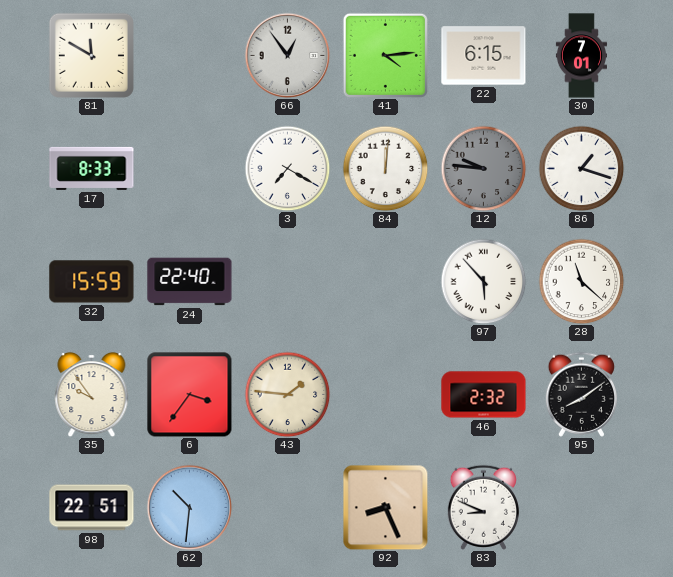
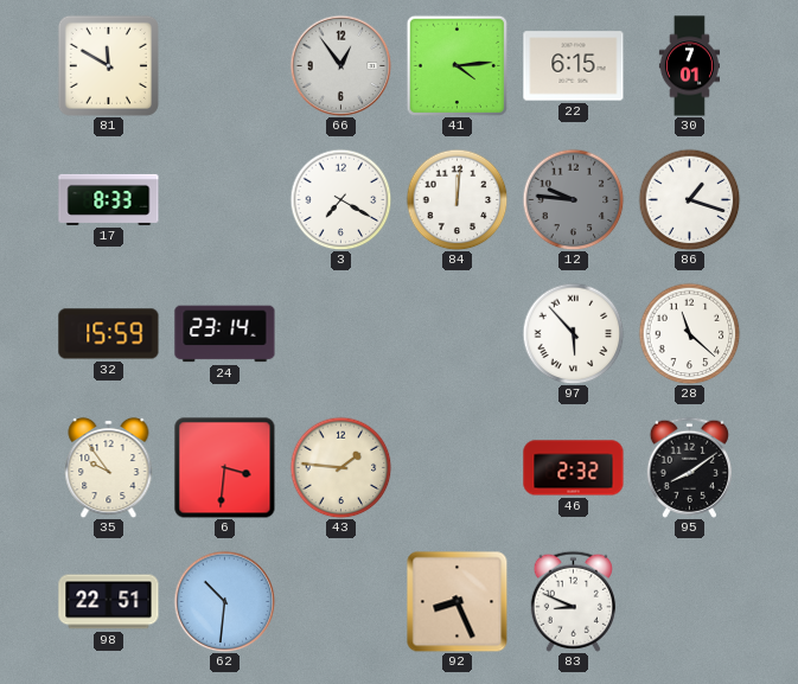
24: 22:40 -> 23:14
6: 3:36 -> 3:31
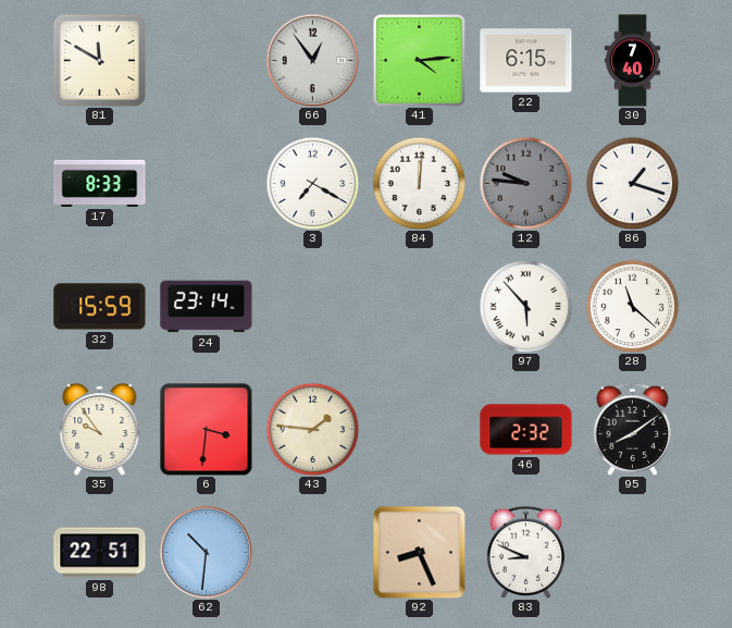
30: 7:01 -> 7:40
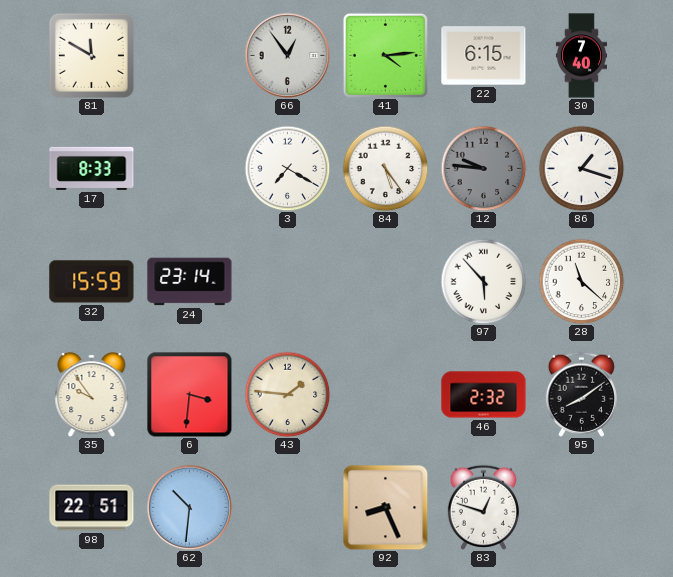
84: 12:01 -> 5:24
83: 8:49 -> 12:48
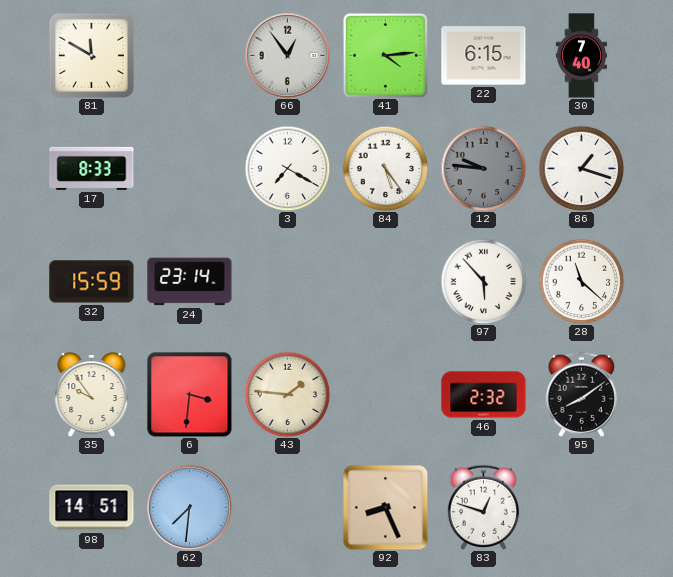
98: 22:51 -> 14:51
62: 10:31 -> 7:31
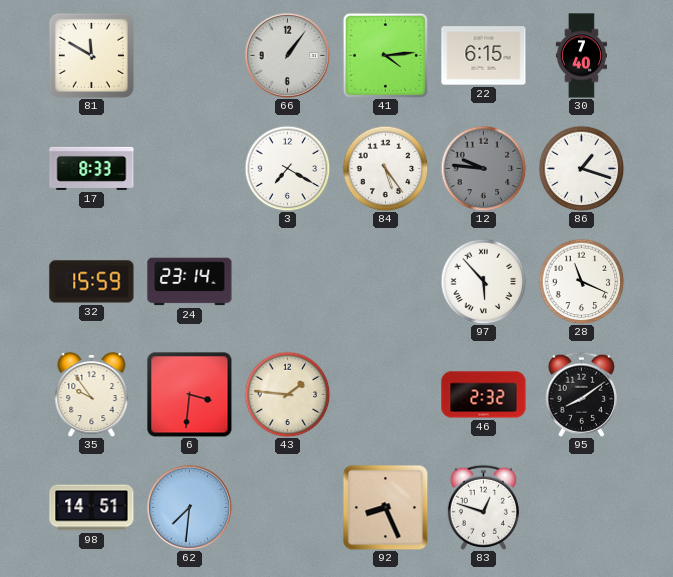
66: 12:54 -> 1:06
28: 11:22 -> 11:19
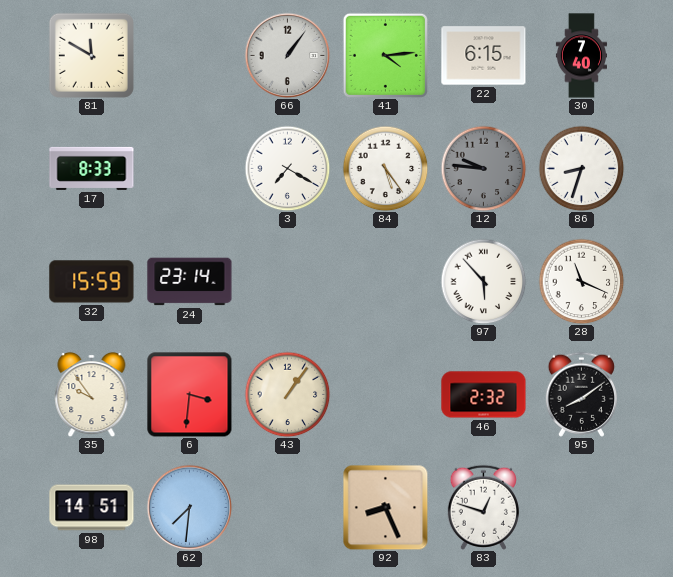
86: 1:18 -> 8:33
43: 1:46 -> 1:06
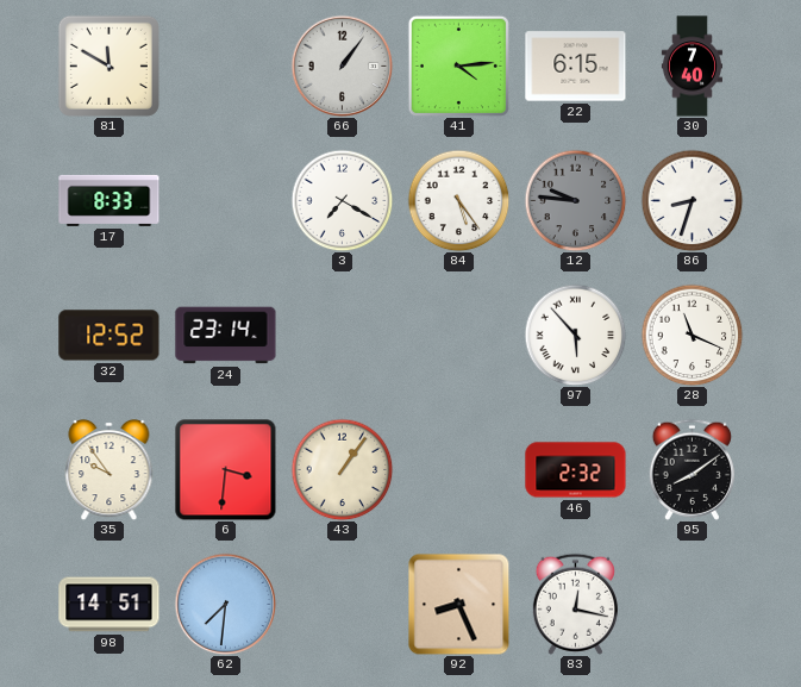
32: 15:59 -> 12:52
83: 12:48 -> 12:17
